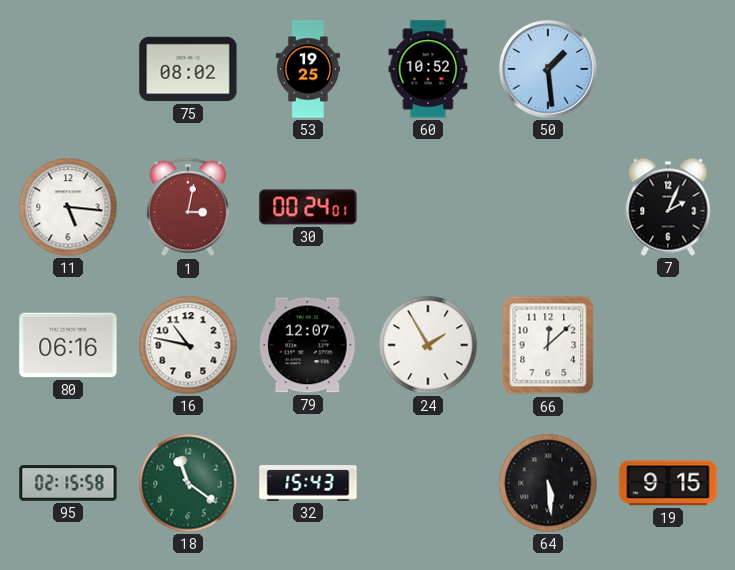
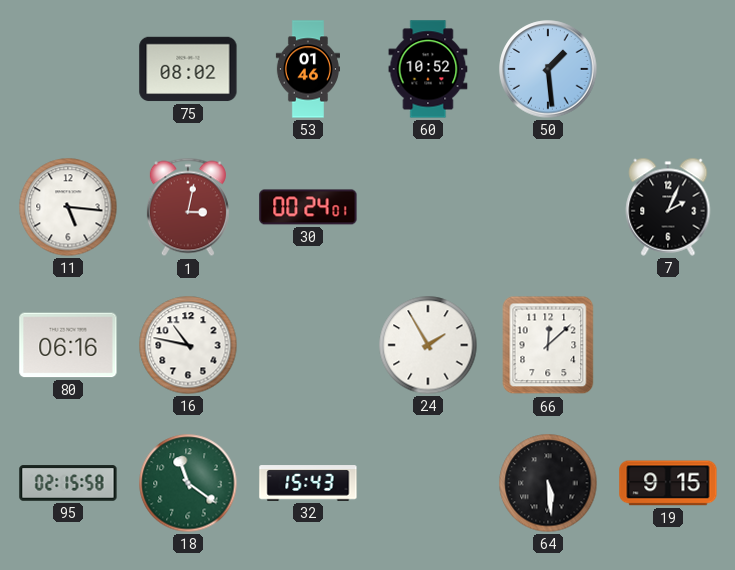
53: 19:25 -> 01:46
79: 12:07 -> none
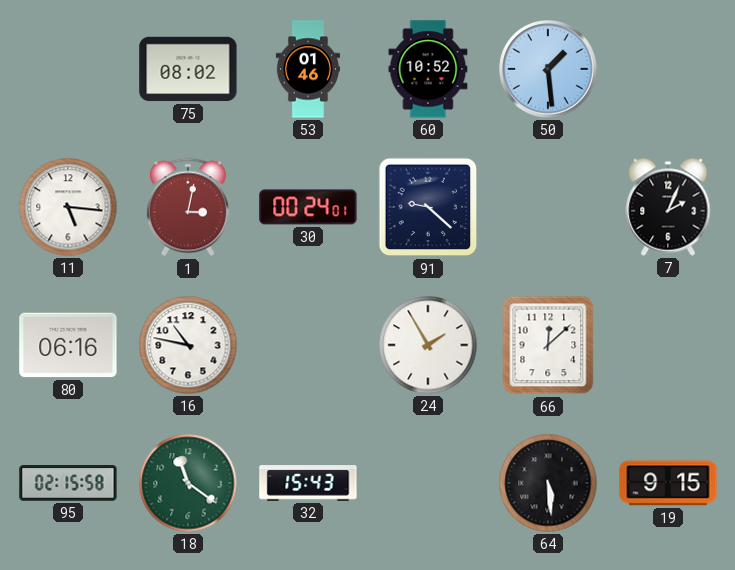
91: none -> 9:22
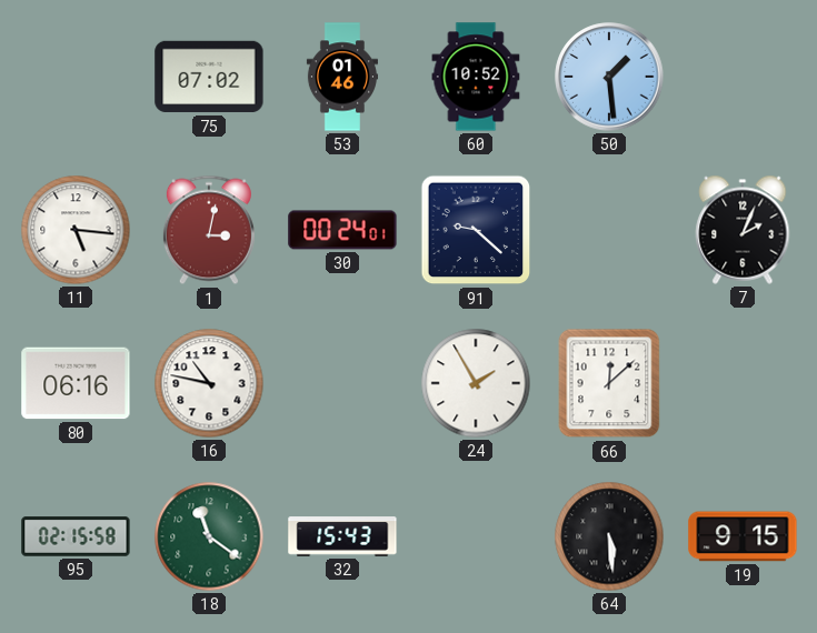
75: 08:02 -> 07:02
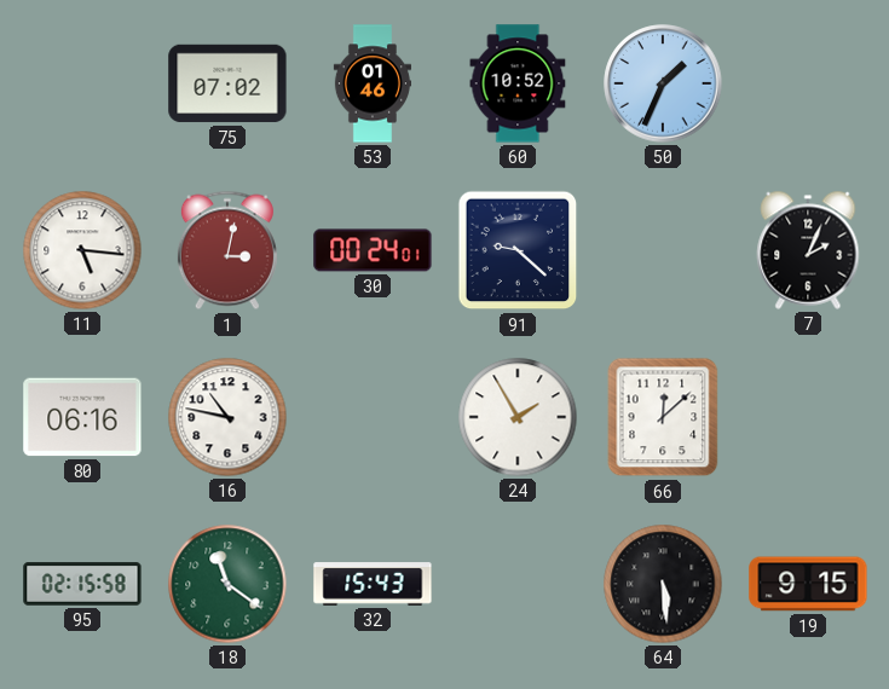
50: 1:29 -> 1:34
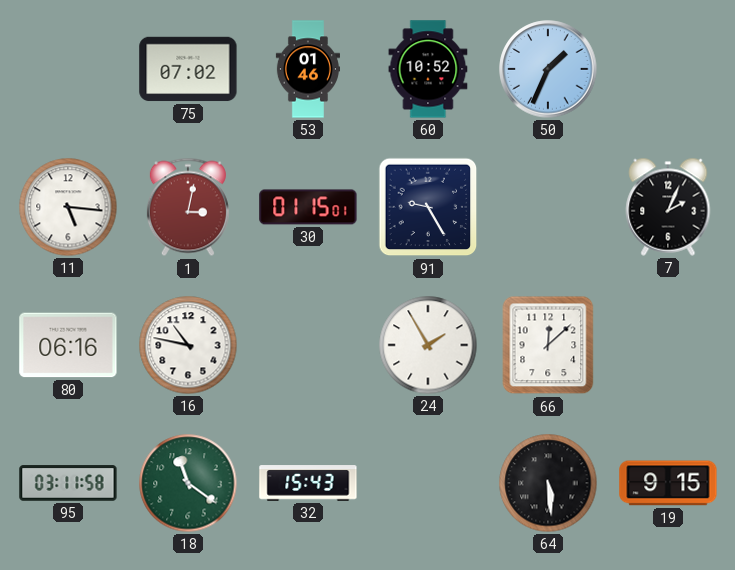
30: 00:24 -> 01:15
91: 9:22 -> 9:25
95: 02:15 -> 03:11
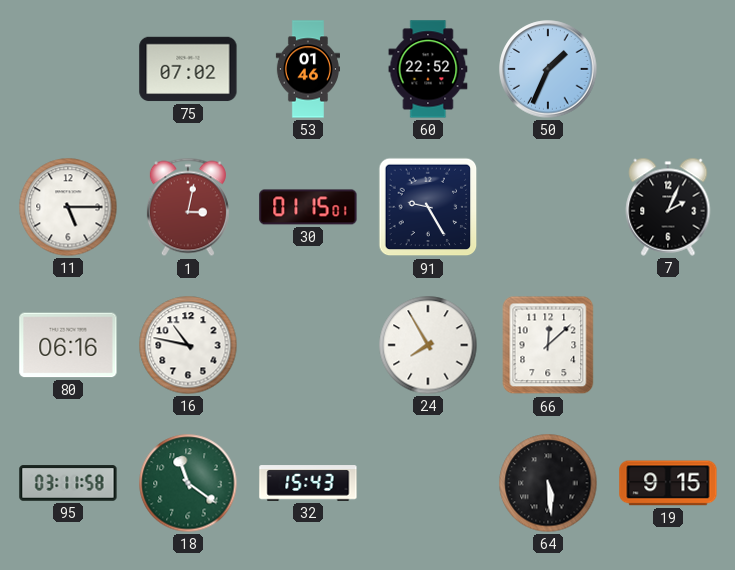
60: 10:52 -> 22:52
11: 5:16 -> 5:15
24: 1:55 -> 7:55
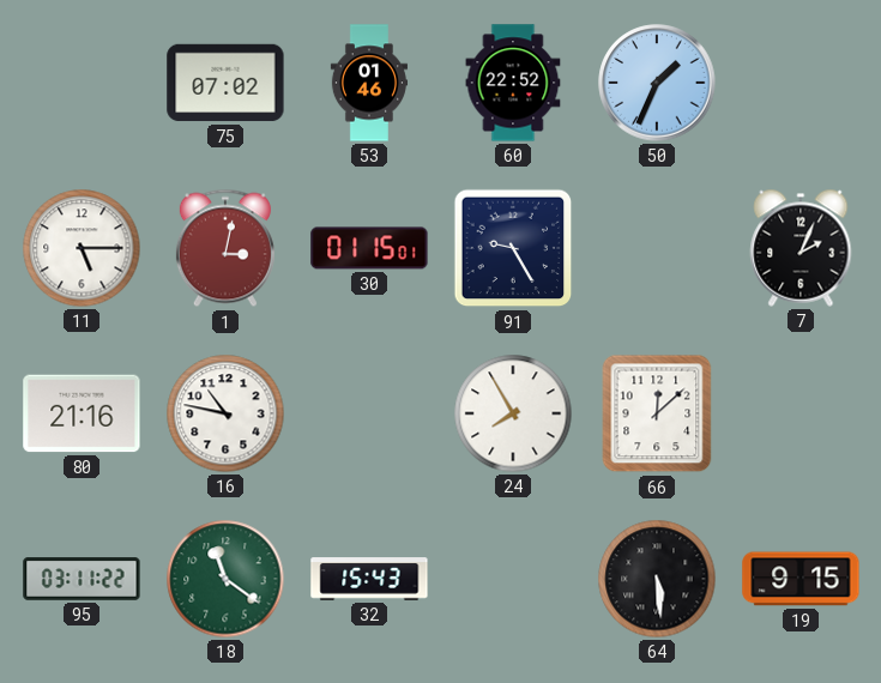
80: 06:16 -> 21:16
95: 03:11:58 -> 03:11:22
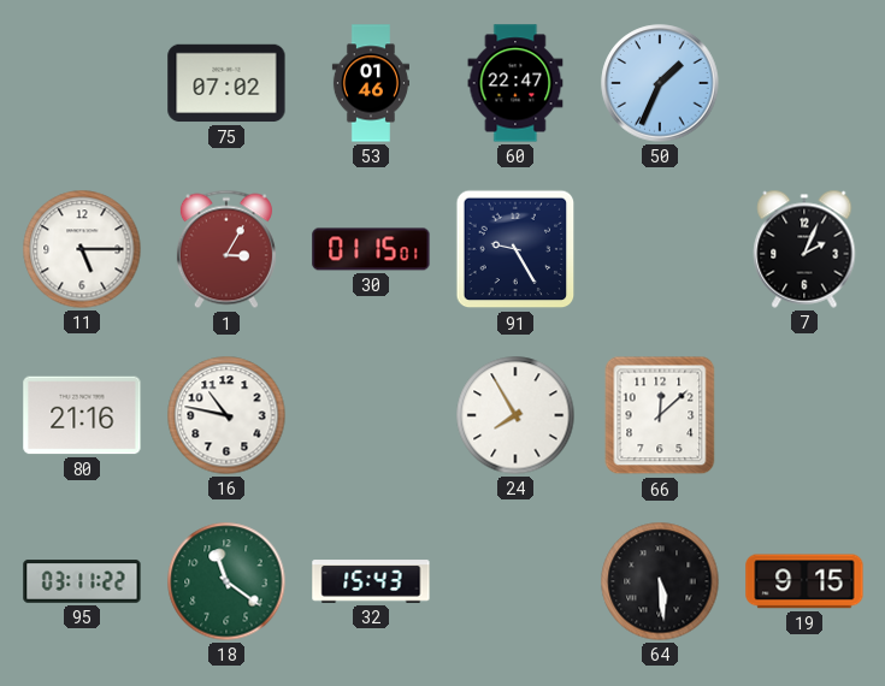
60: 22:52 -> 22:47
1: 3:02 -> 3:05
